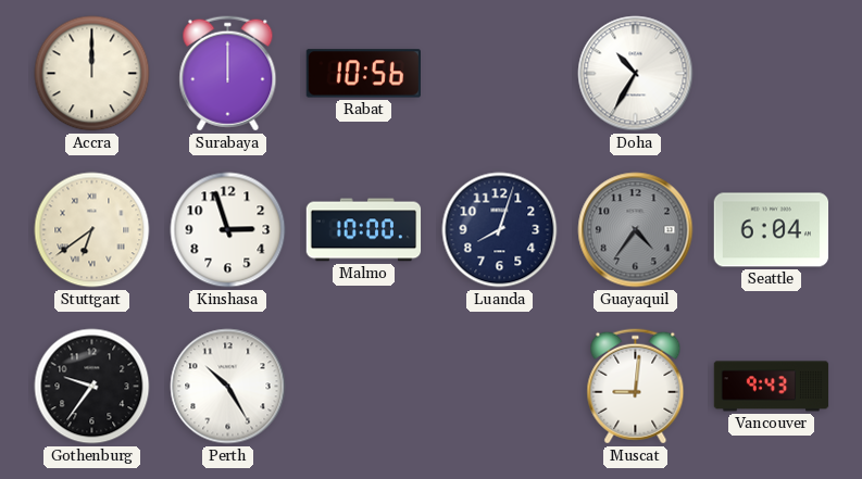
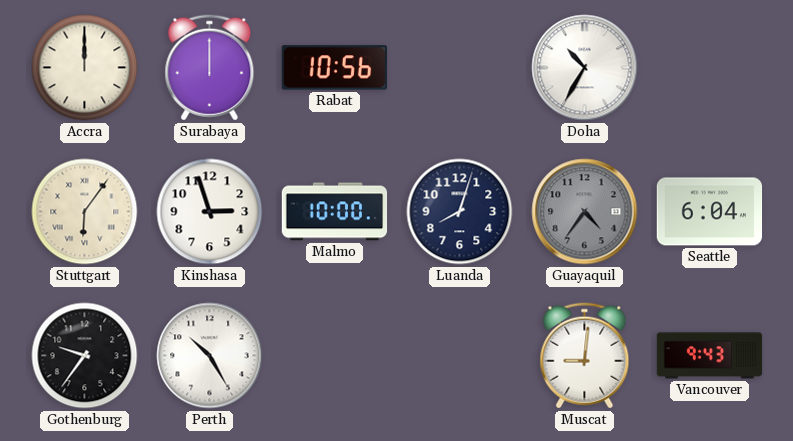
Stuttgart: 6:39 -> 6:06
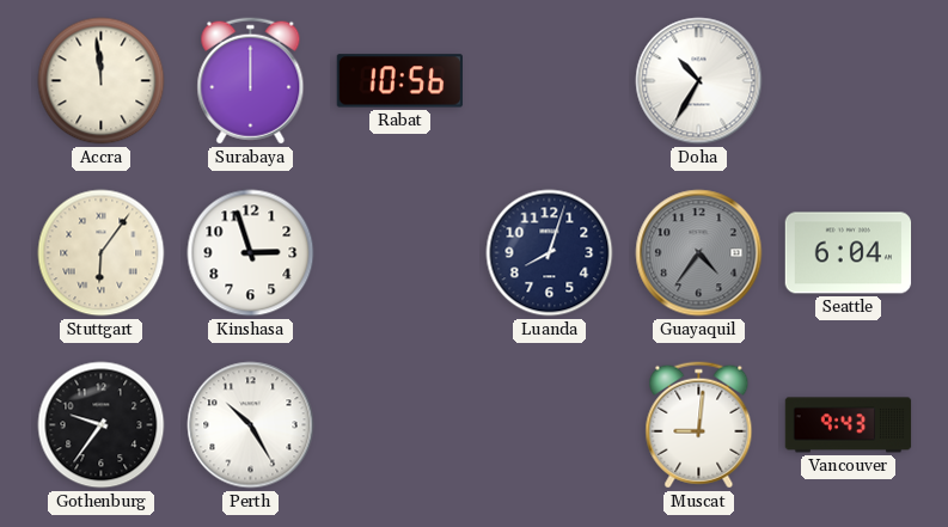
Accra: 12:00 -> 11:59
Malmo: 10:00 -> none
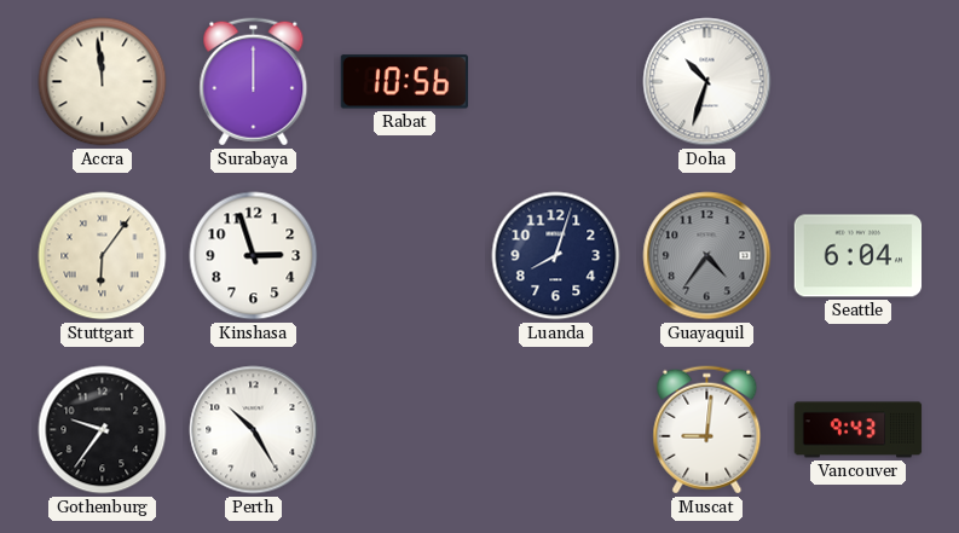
Doha: 10:35 -> 10:33
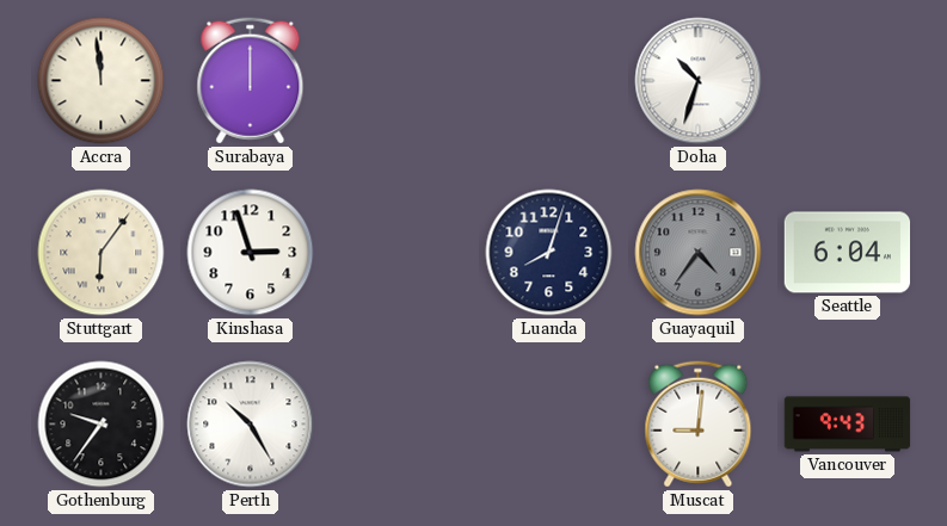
Rabat: 10:56 -> none
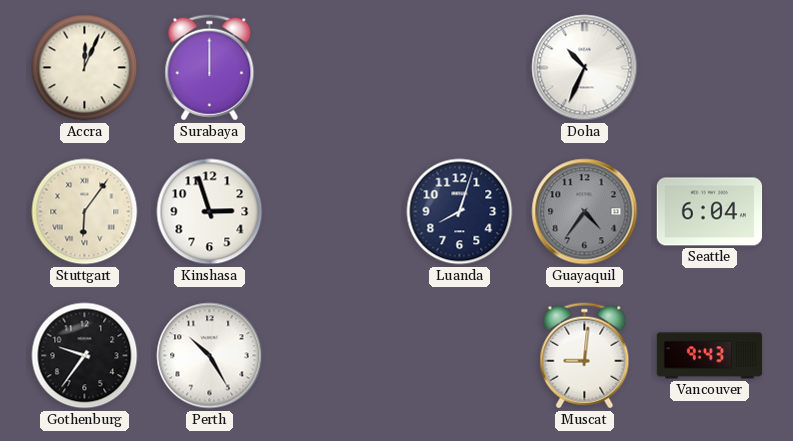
Accra: 11:59 -> 12:04
Doha: 10:33 -> 10:34
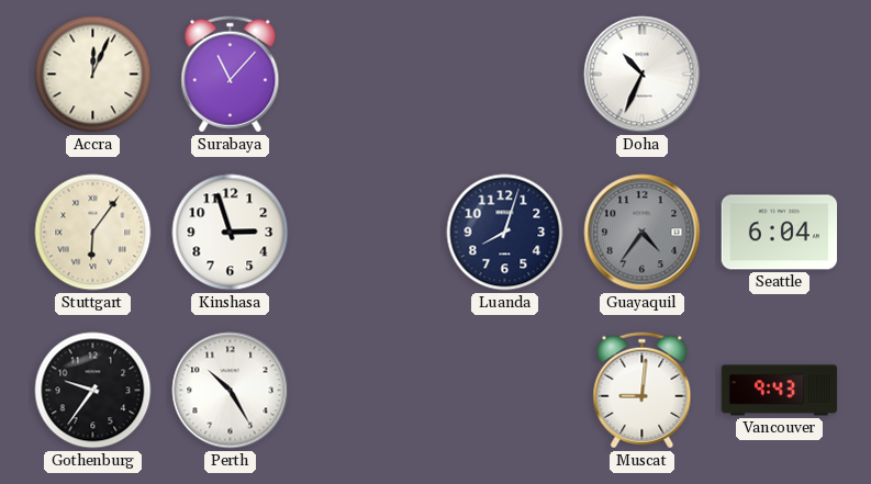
Surabaya: 12:00 -> 11:07
